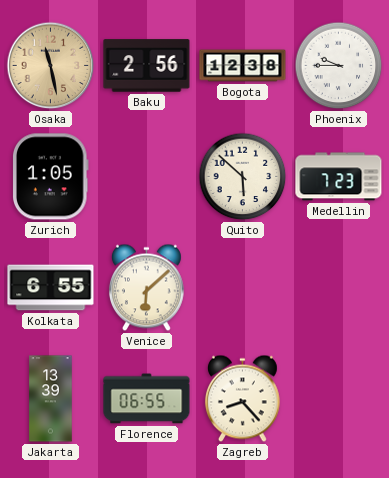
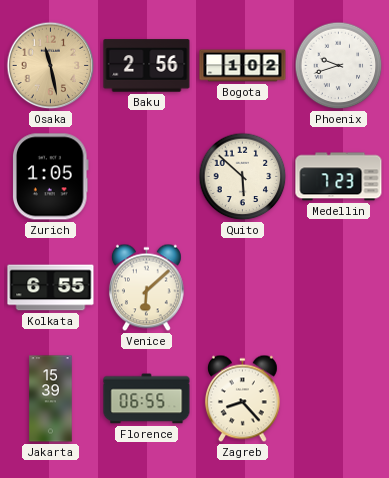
Bogota: 12:38 -> 1:02
Phoenix: 9:45 -> 9:42
Jakarta: 13:39 -> 15:39
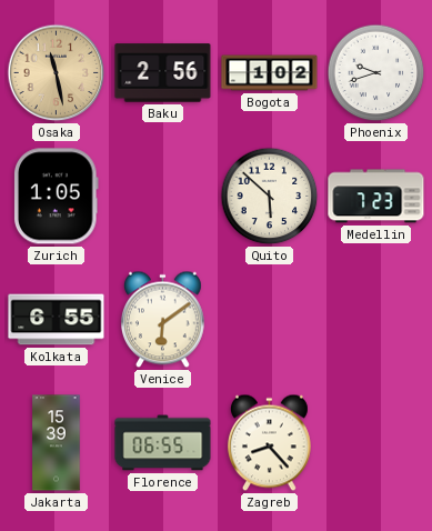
Venice: 6:08 -> 6:09
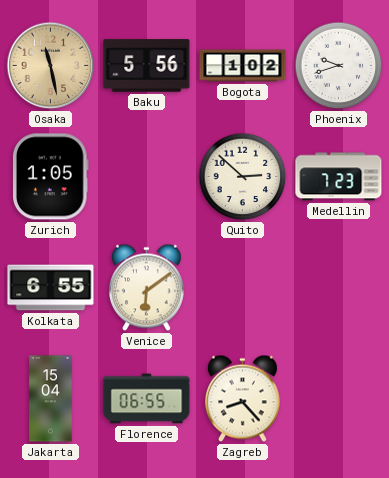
Baku: 2:56 -> 5:56
Quito: 5:52 -> 2:52
Jakarta: 15:39 -> 15:04
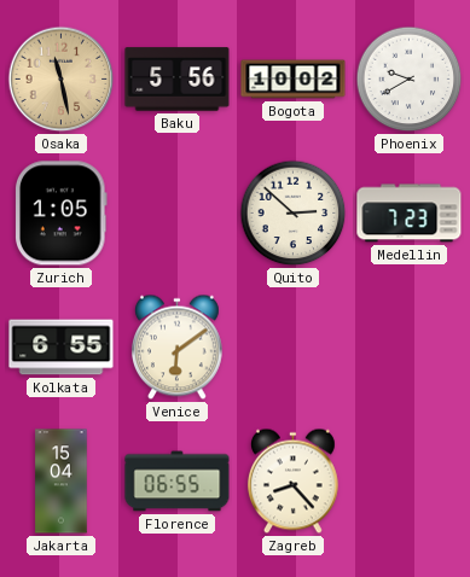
Bogota: 1:02 -> 10:02
Phoenix: 9:42 -> 9:40
